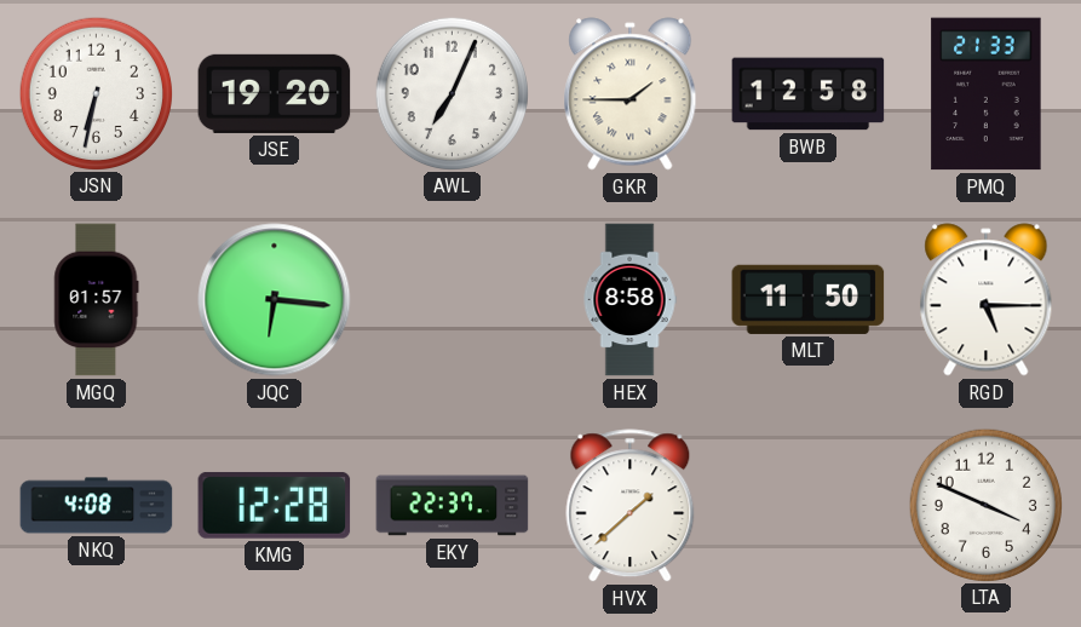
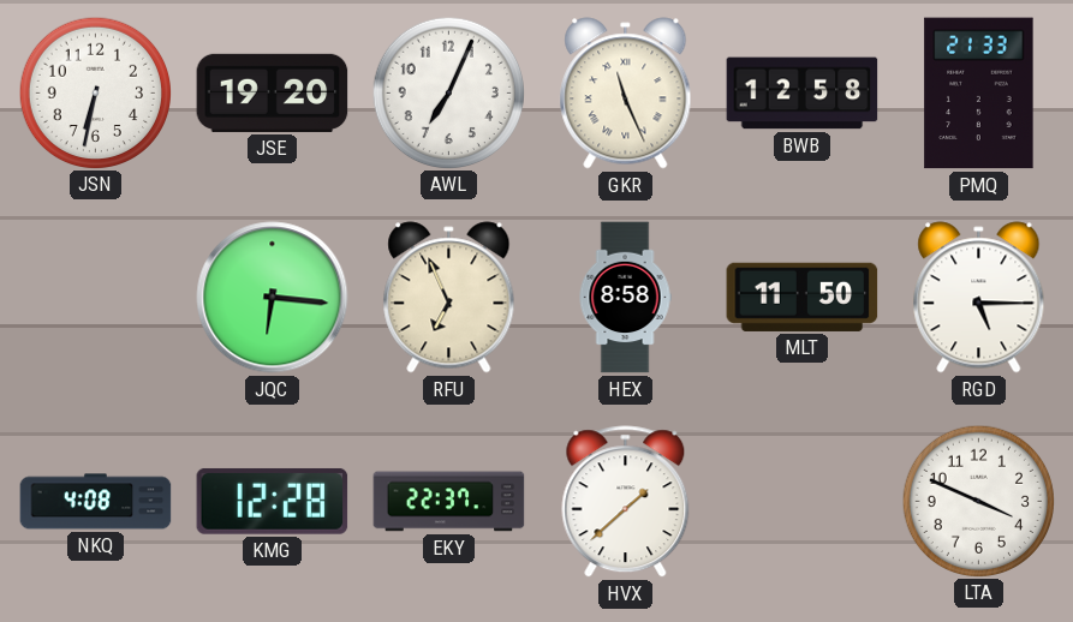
GKR: 1:45 -> 11:26
MGQ: 01:57 -> none
RFU: none -> 6:56
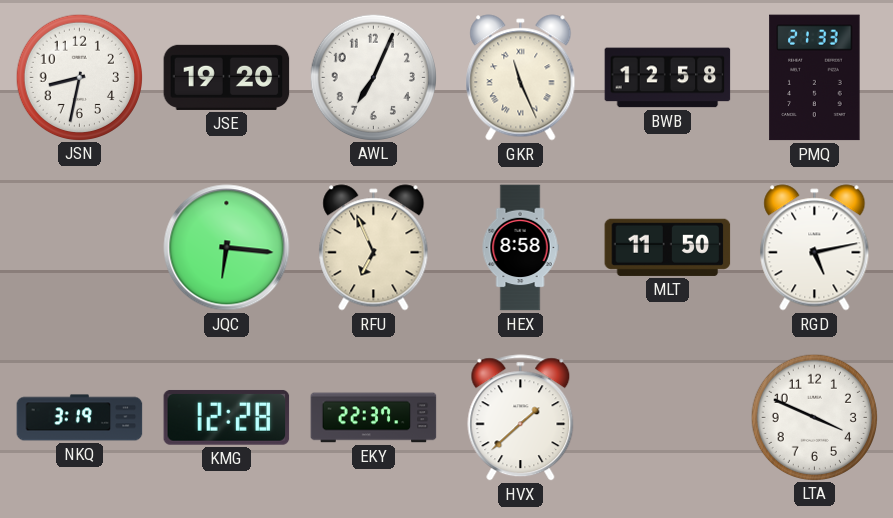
JSN: 6:32 -> 8:32
RGD: 5:15 -> 5:13
NKQ: 4:08 -> 3:19
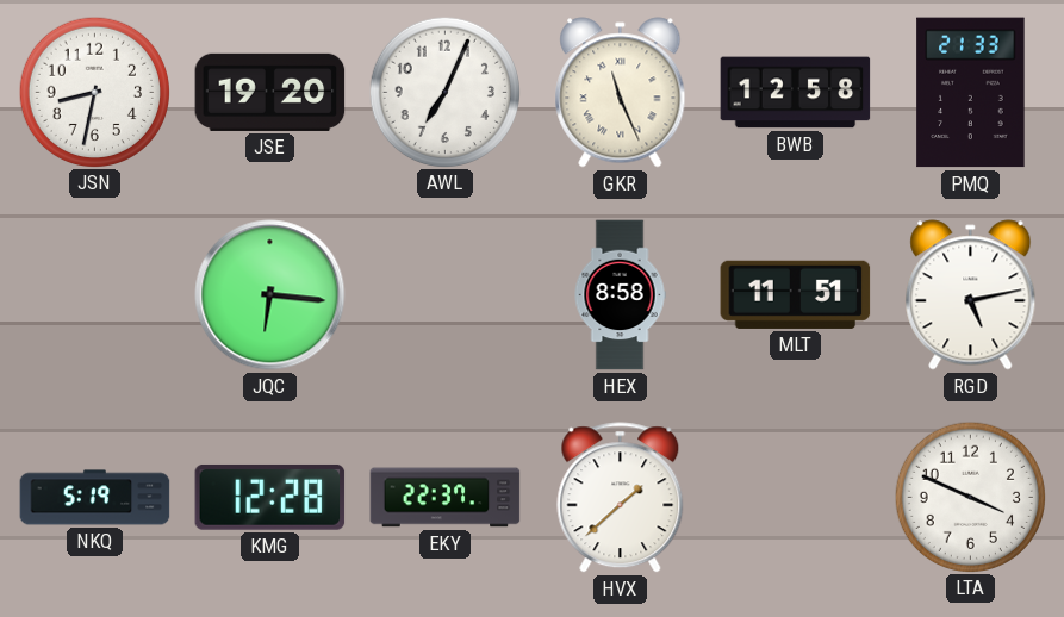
RFU: 6:56 -> none
MLT: 11:50 -> 11:51
NKQ: 3:19 -> 5:19
